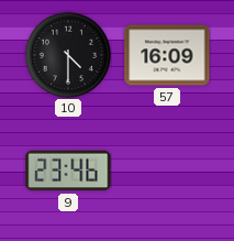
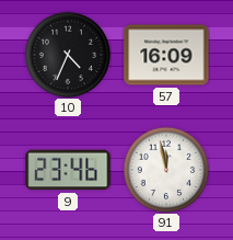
10: 4:30 -> 4:34
91: none -> 11:58
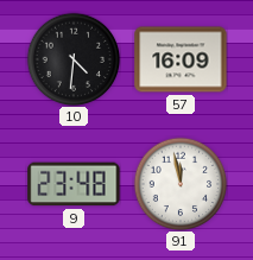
10: 4:34 -> 4:31
9: 23:46 -> 23:48
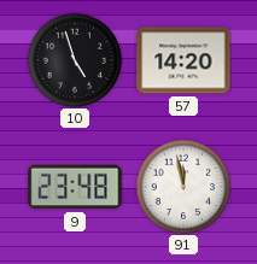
10: 4:31 -> 4:57
57: 16:09 -> 14:20
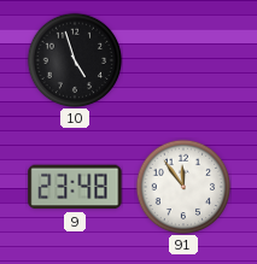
57: 14:20 -> none
91: 11:58 -> 11:54
